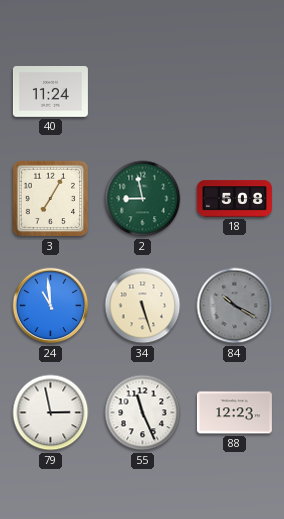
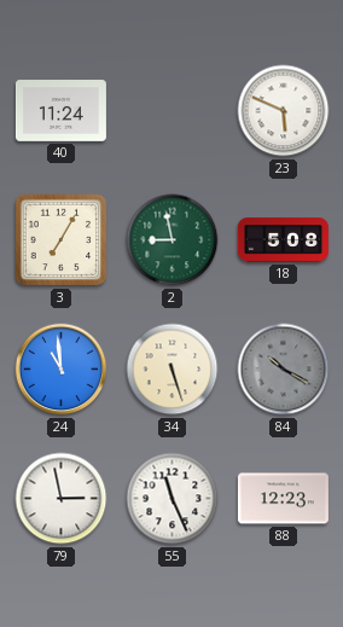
23: none -> 5:49
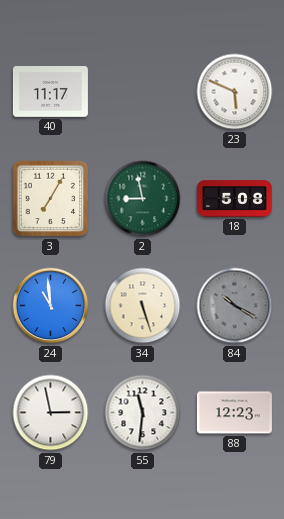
40: 11:24 -> 11:17
55: 11:26 -> 11:31
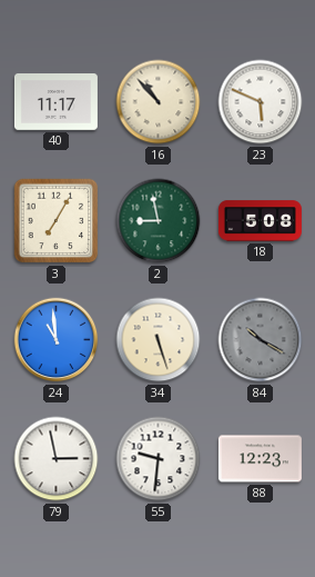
16: none -> 10:53
55: 11:31 -> 9:31
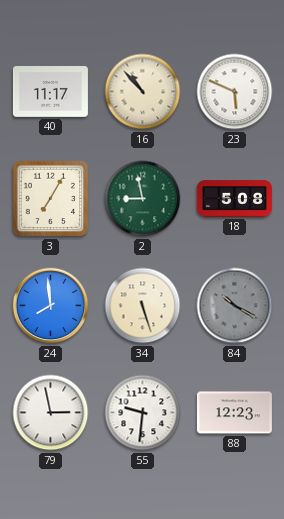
24: 10:59 -> 7:59
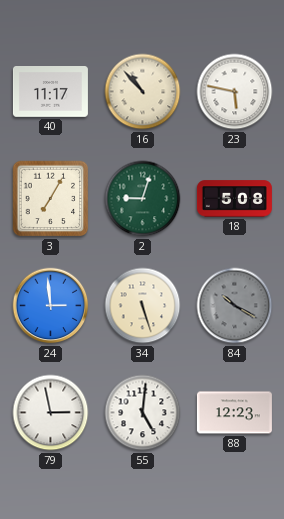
23: 5:49 -> 5:47
2: 8:58 -> 9:03
24: 7:59 -> 2:59
55: 9:31 -> 5:01
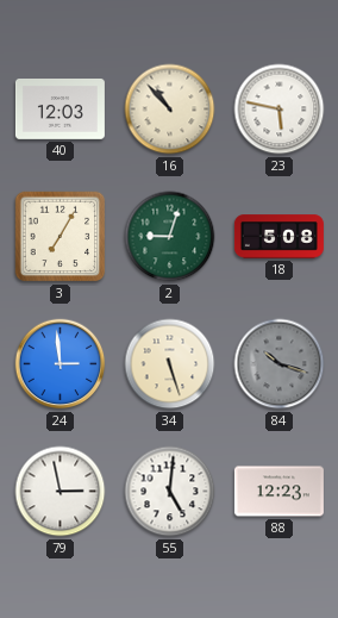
40: 11:17 -> 12:03
84: 10:20 -> 10:18
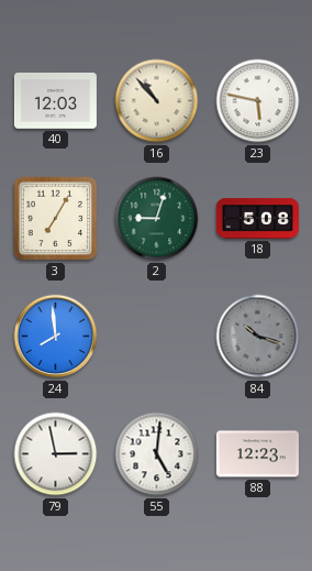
24: 2:59 -> 7:59
34: 5:27 -> none
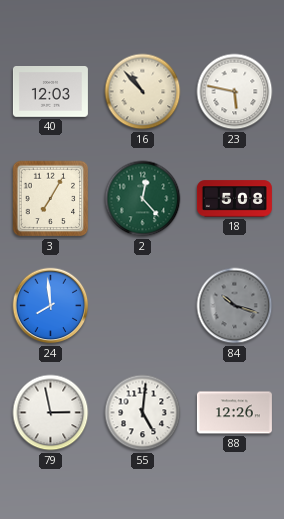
2: 9:03 -> 12:23
88: 12:23 -> 12:26
